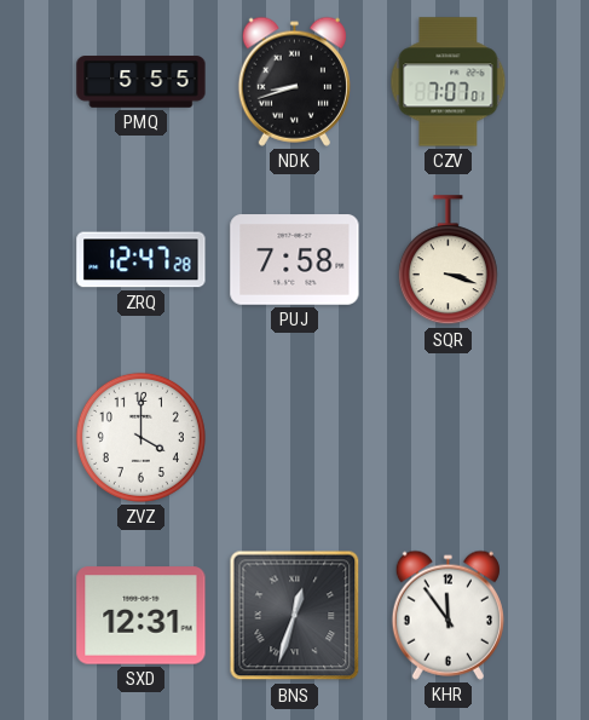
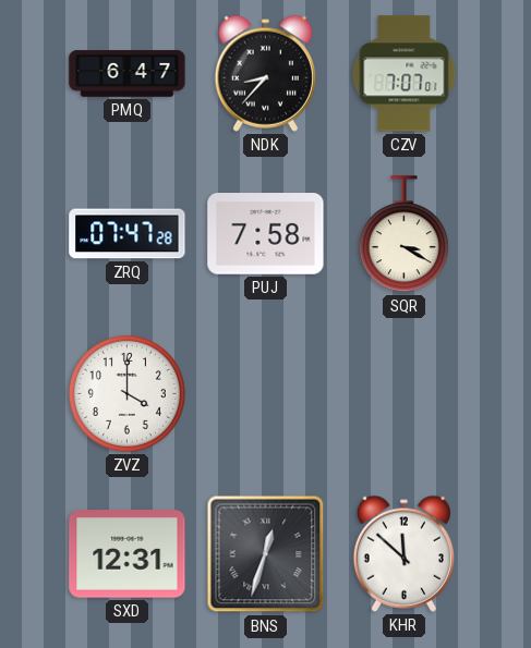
PMQ: 5:55 -> 6:47
NDK: 8:42 -> 8:37
ZRQ: 12:47 -> 07:47
SQR: 3:18 -> 3:20
KHR: 11:54 -> 11:52
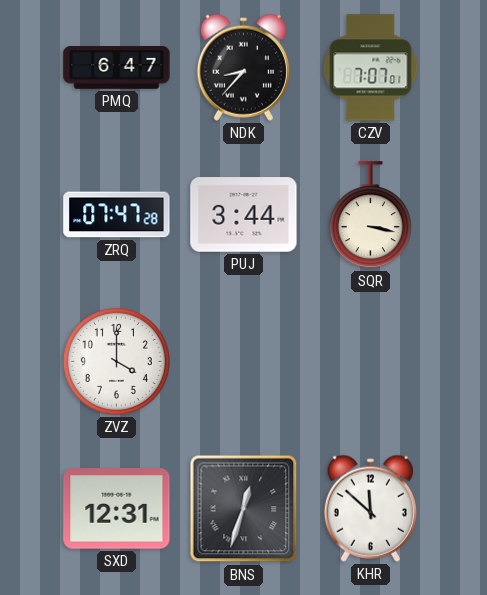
PUJ: 7:58 -> 3:44
SQR: 3:20 -> 3:17
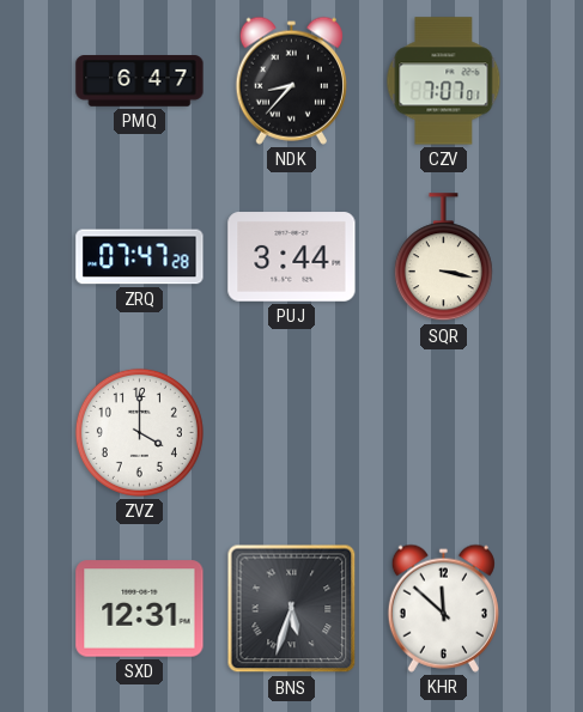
BNS: 12:33 -> 5:33
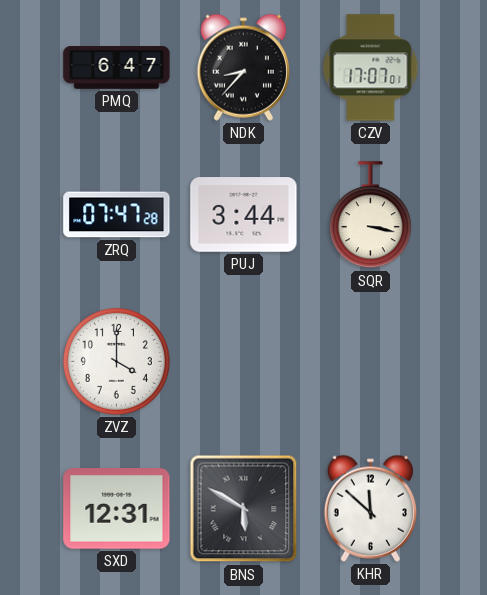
CZV: 7:07 -> 17:07
BNS: 5:33 -> 5:50
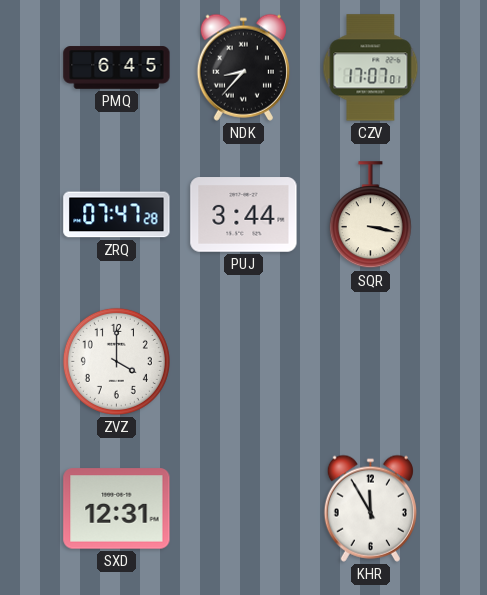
PMQ: 6:47 -> 6:45
BNS: 5:50 -> none
KHR: 11:52 -> 11:55
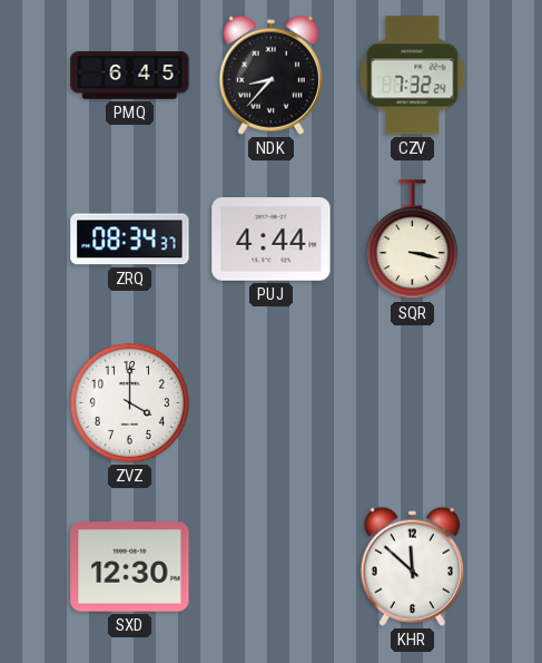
CZV: 17:07 -> 7:32
ZRQ: 07:47 -> 08:34
PUJ: 3:44 -> 4:44
SXD: 12:31 -> 12:30
KHR: 11:55 -> 11:52
